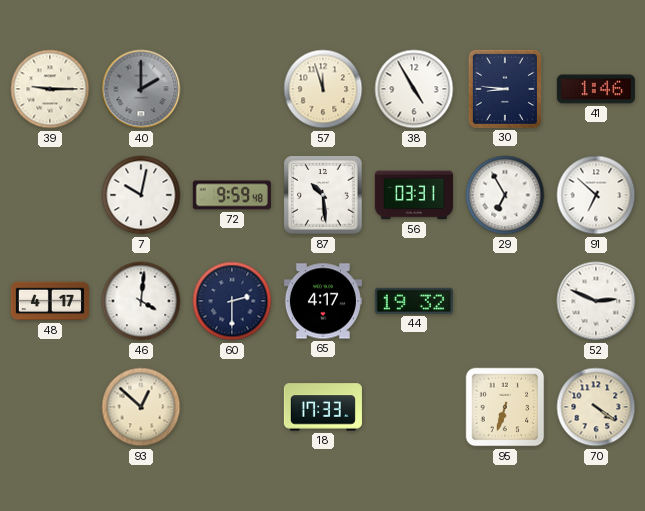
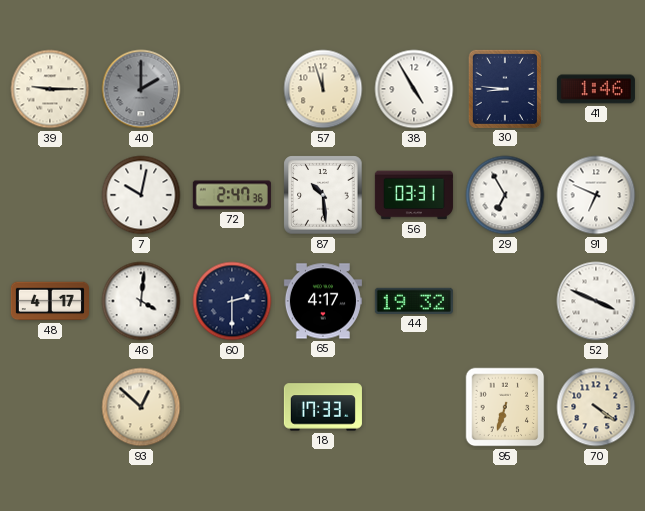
72: 9:59 -> 2:47
91: 6:52 -> 6:49
52: 2:49 -> 3:49
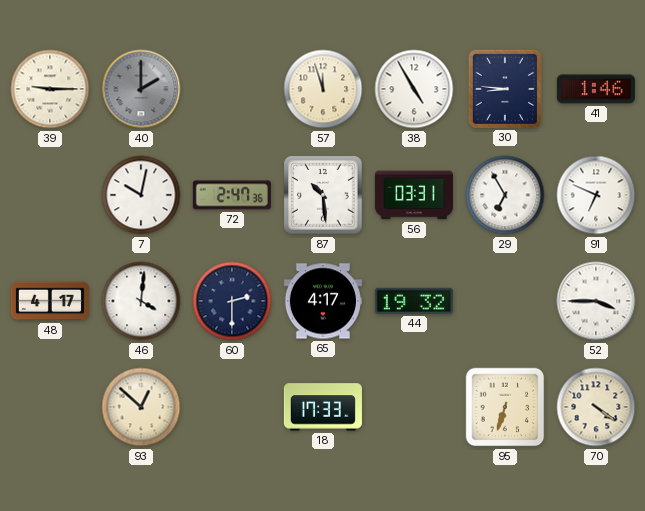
52: 3:49 -> 3:45
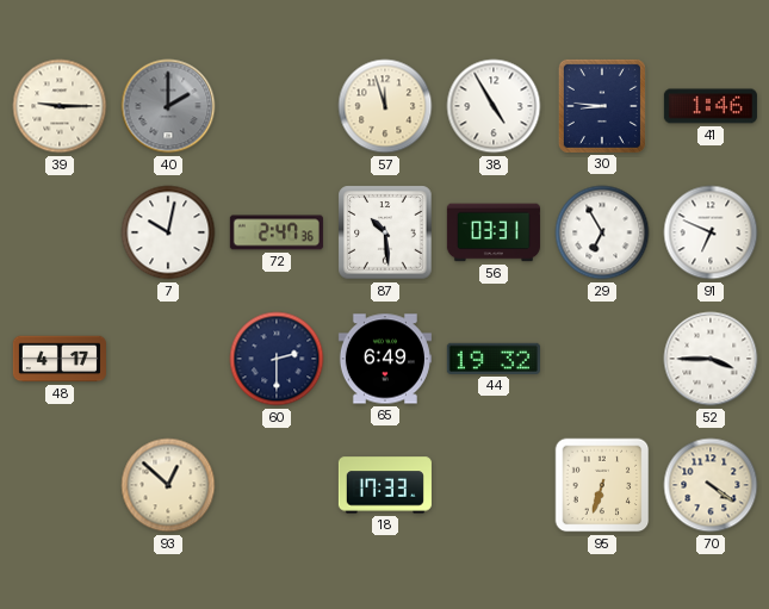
46: 4:01 -> none
65: 4:17 -> 6:49
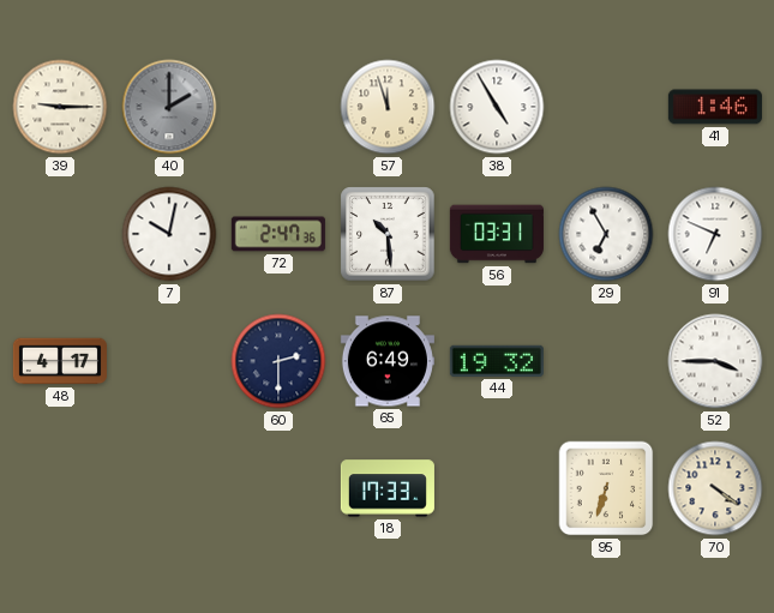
30: 8:46 -> none
93: 12:52 -> none
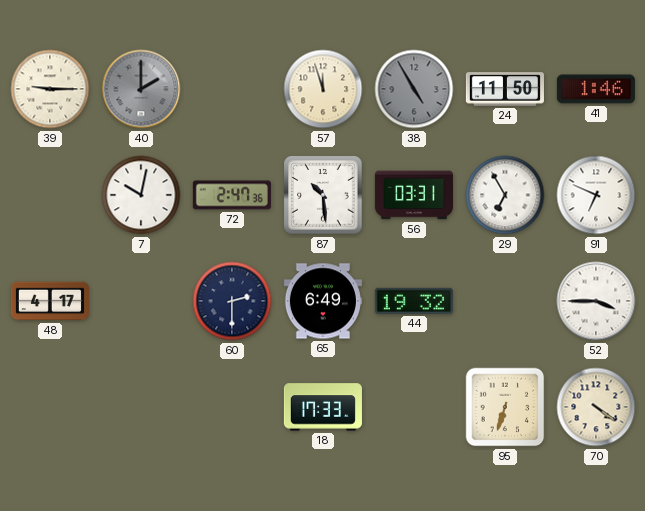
38 dial: white -> grey
24: none -> 11:50
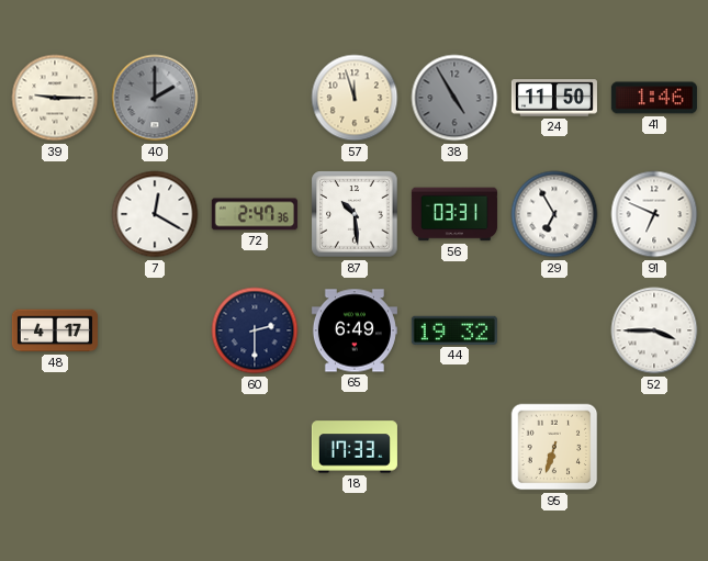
7: 10:02 -> 12:20
70: 4:21 -> none
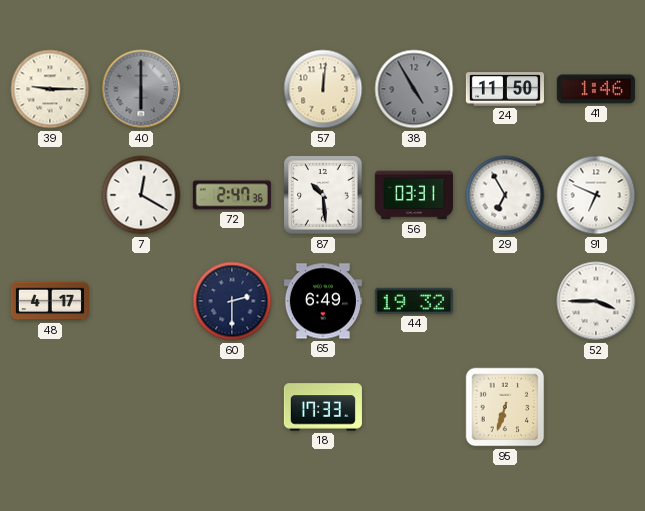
40: 2:00 -> 6:00
57: 11:57 -> 12:01
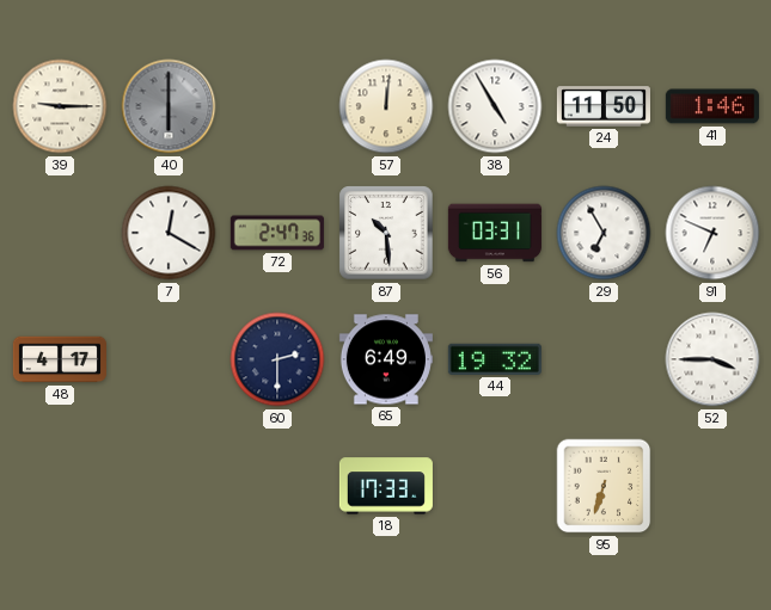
38 dial: grey -> white
